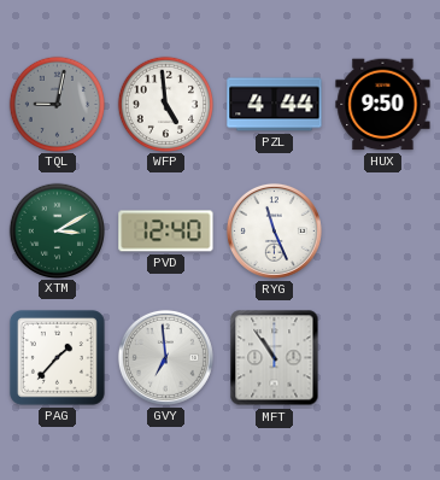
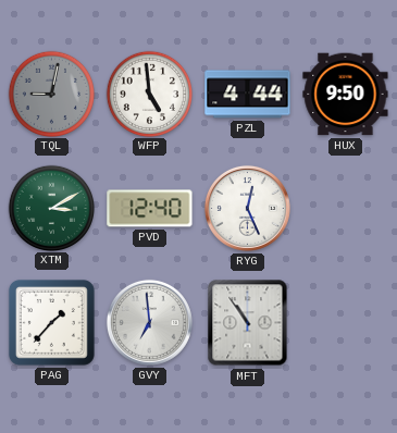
RYG: 11:26 -> 12:26
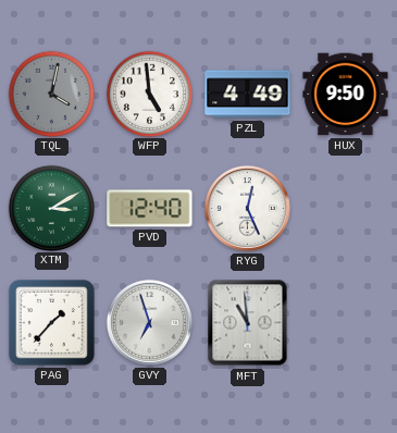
TQL: 9:02 -> 4:02
PZL: 4:44 -> 4:49
GVY: 6:59 -> 6:57
MFT: 10:54 -> 10:59
